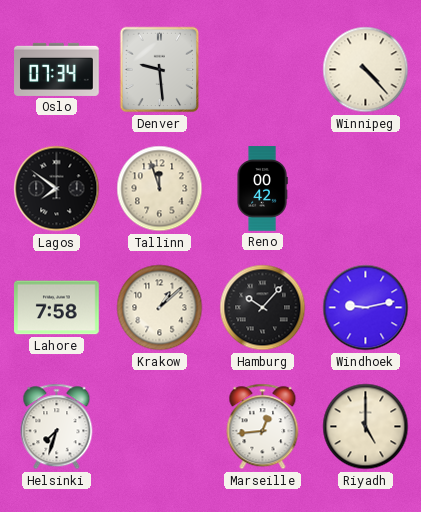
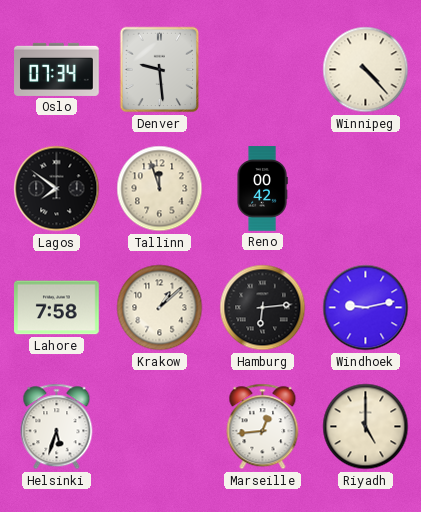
Hamburg: 10:07 -> 6:14
Helsinki: 7:33 -> 5:33
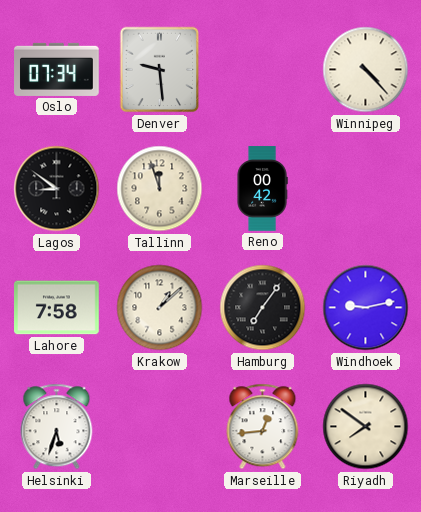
Lagos: 7:51 -> 8:51
Hamburg: 6:14 -> 7:06
Riyadh: 5:00 -> 7:51
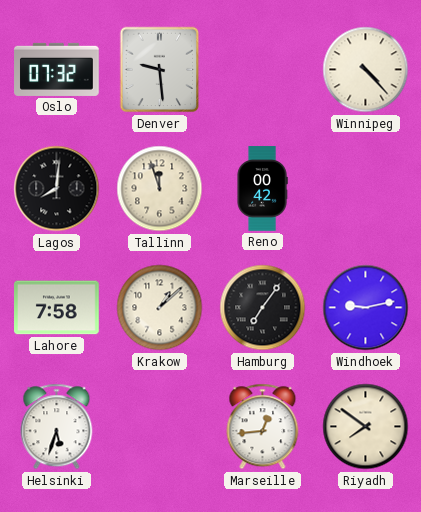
Oslo: 07:34 -> 07:32
Lagos: 8:51 -> 8:01
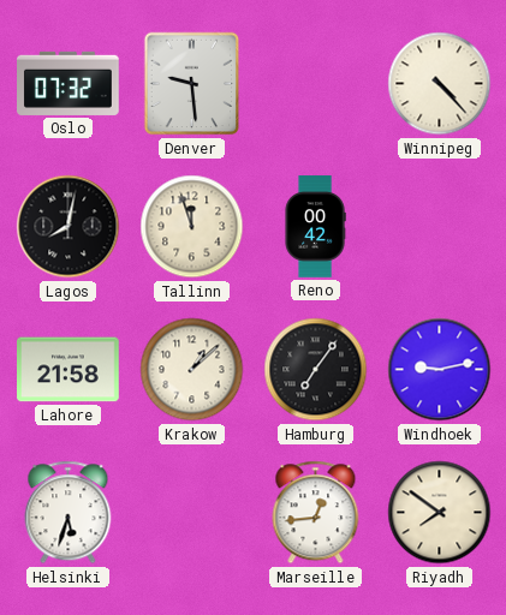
Lagos: 8:01 -> 8:02
Lahore: 7:58 -> 21:58
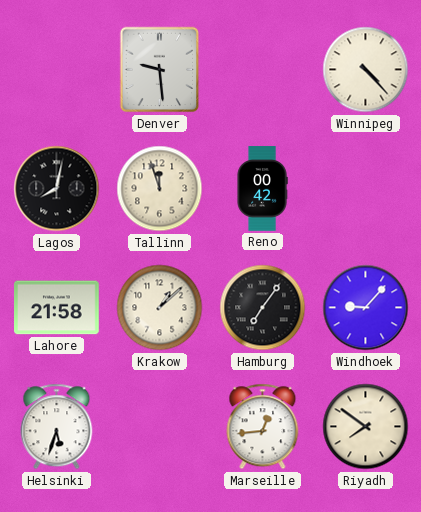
Oslo: 07:32 -> none
Windhoek: 9:13 -> 9:07
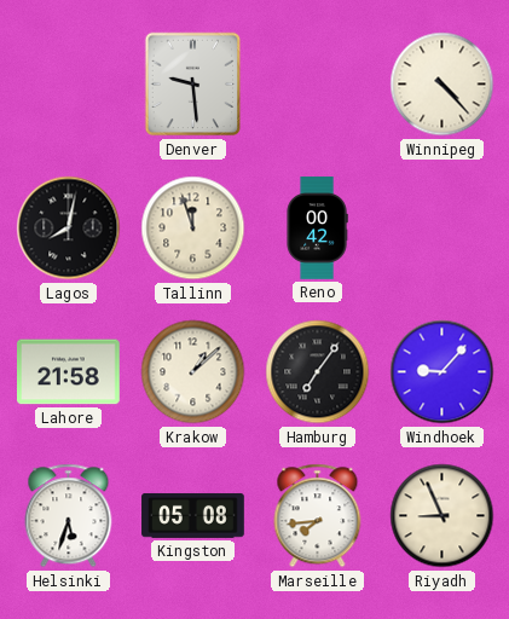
Kingston: none -> 05:08
Marseille: 12:44 -> 7:44
Riyadh: 7:51 -> 8:56
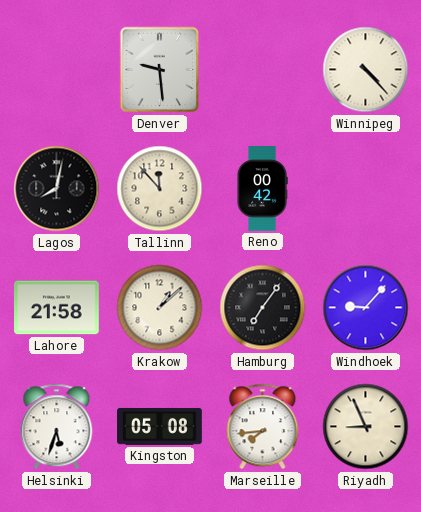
Tallinn: 11:57 -> 11:53
